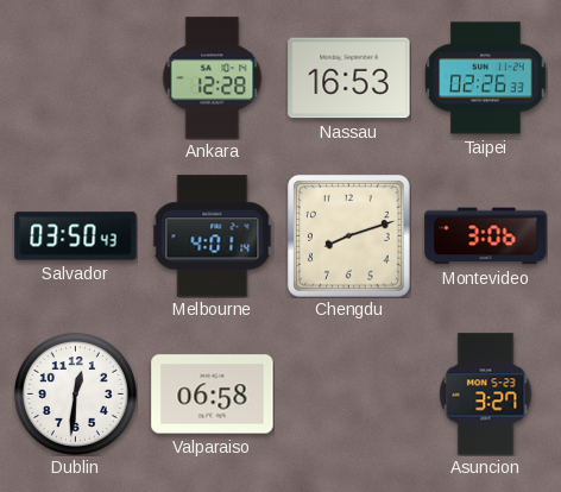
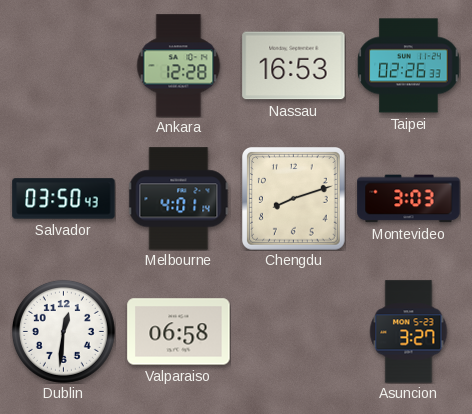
Montevideo: 3:06 -> 3:03
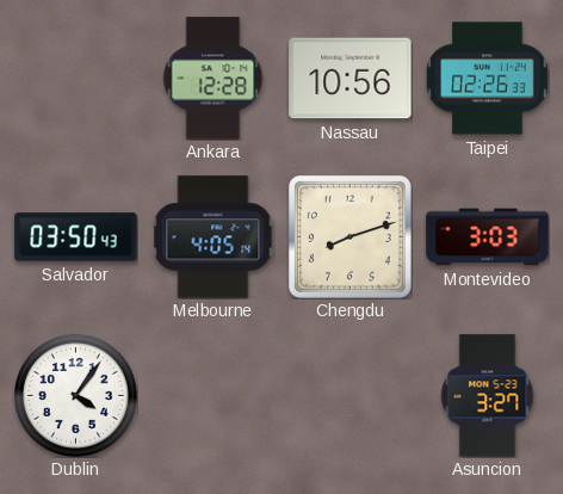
Nassau: 16:53 -> 10:56
Melbourne: 4:01 -> 4:05
Dublin: 12:31 -> 4:06
Valparaiso: 06:58 -> none
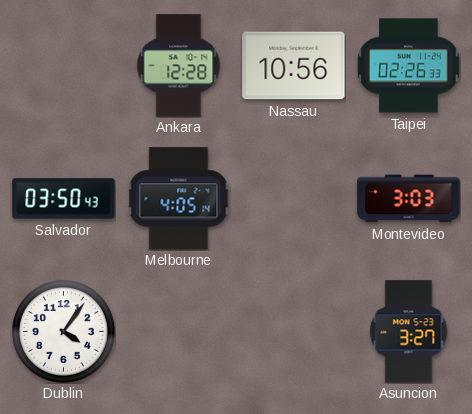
Chengdu: 8:12 -> none
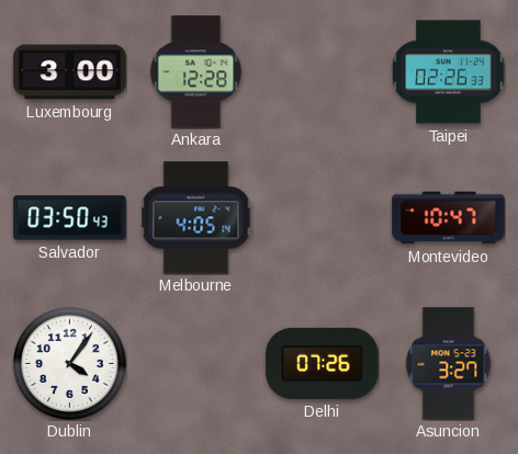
Luxembourg: none -> 3:00
Nassau: 10:56 -> none
Montevideo: 3:03 -> 10:47
Delhi: none -> 07:26
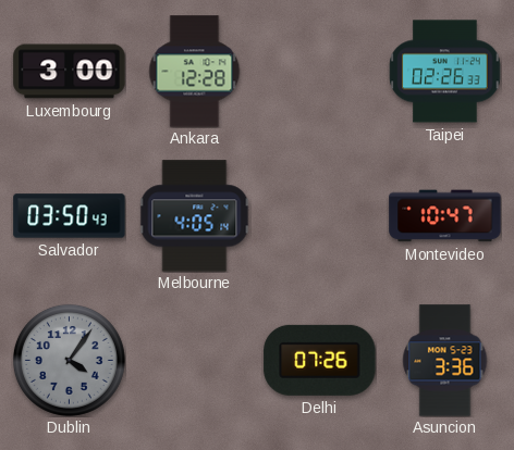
Dublin dial: white -> grey
Asuncion: 3:27 -> 3:36
